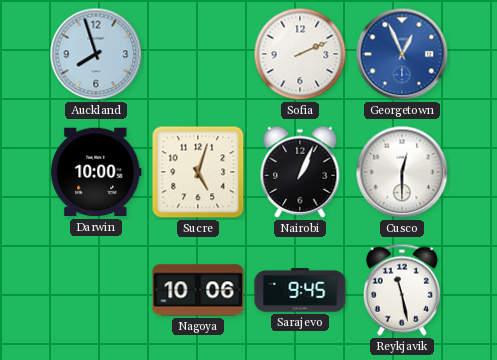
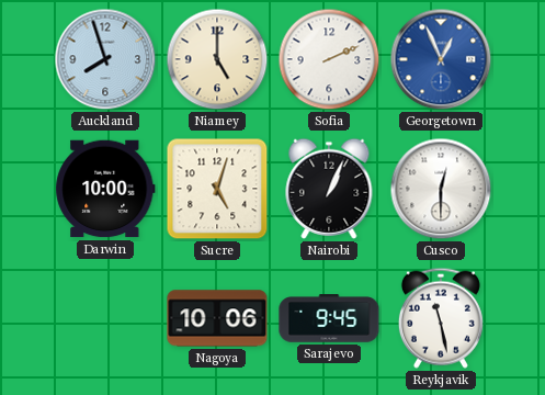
Niamey: none -> 5:00
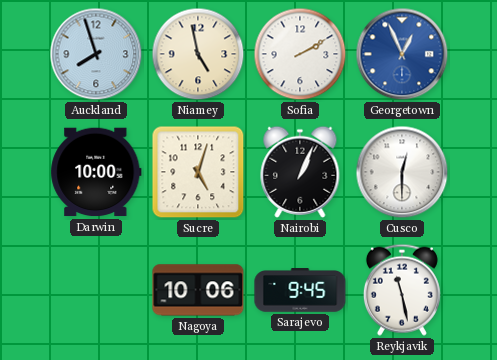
Niamey: 5:00 -> 4:58
Sofia: 2:11 -> 2:10
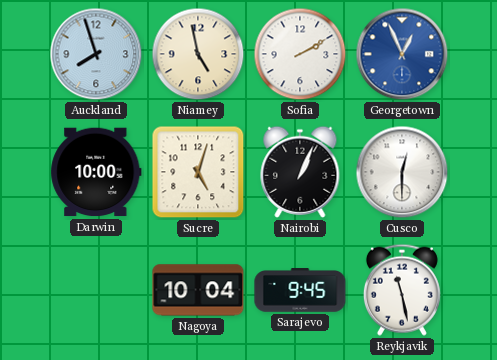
Nagoya: 10:06 -> 10:04
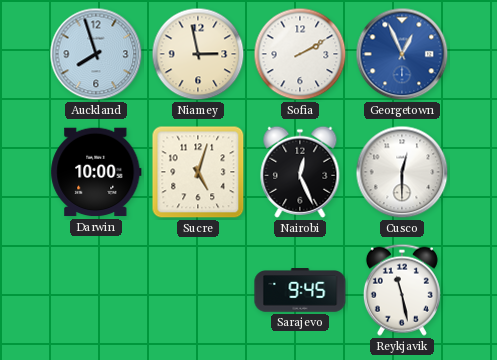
Niamey: 4:58 -> 2:58
Nairobi: 1:04 -> 12:26
Nagoya: 10:04 -> none
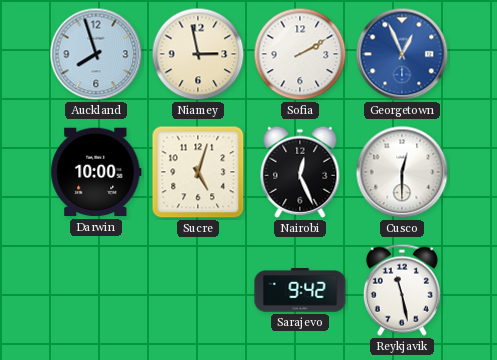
Sarajevo: 9:45 -> 9:42
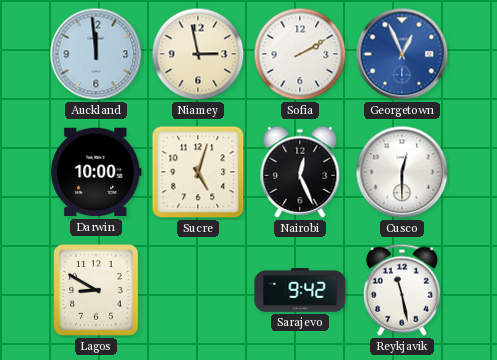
Auckland: 7:57 -> 11:59
Lagos: none -> 8:50
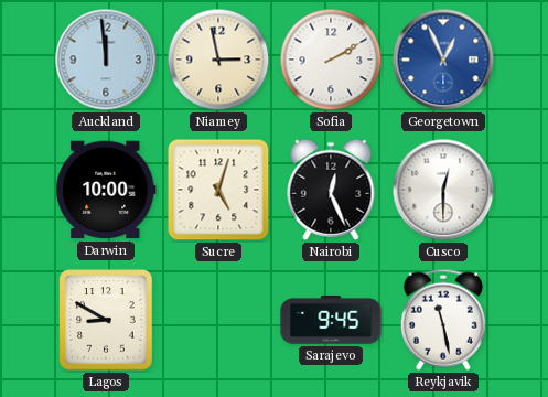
Sarajevo: 9:42 -> 9:45
